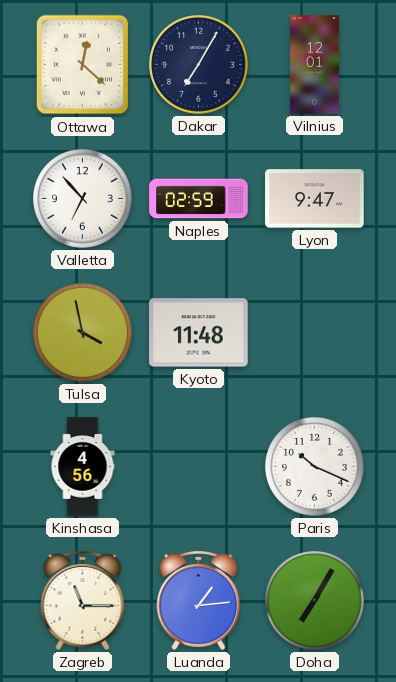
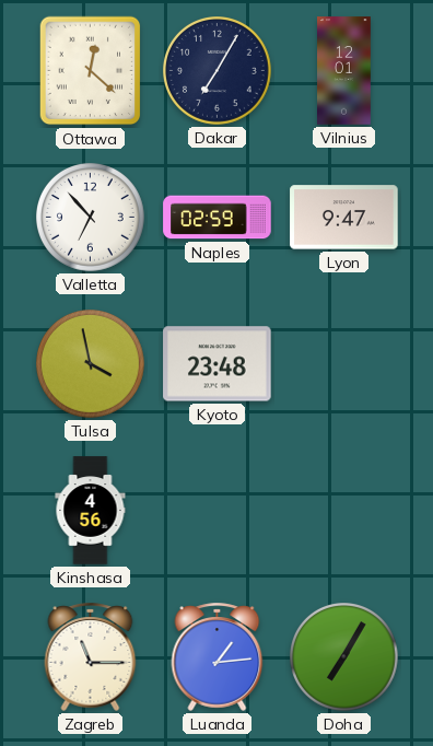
Kyoto: 11:48 -> 23:48
Paris: 10:19 -> none
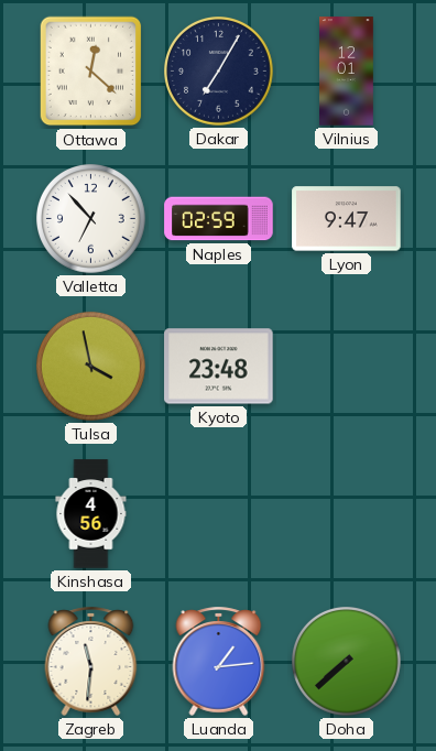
Zagreb: 11:15 -> 11:31
Doha: 7:05 -> 7:38
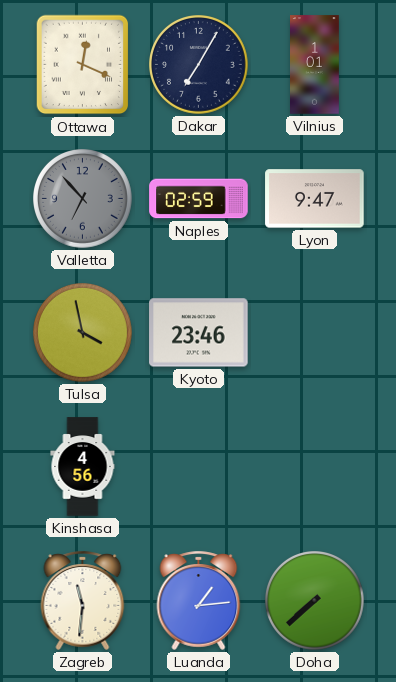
Ottawa: 12:22 -> 12:19
Vilnius: 12:01 -> 1:01
Valletta dial: white -> grey
Kyoto: 23:48 -> 23:46
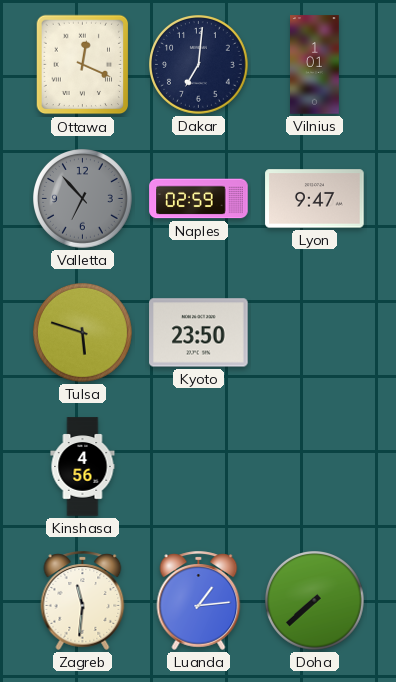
Dakar: 7:05 -> 7:01
Tulsa: 3:58 -> 5:48
Kyoto: 23:46 -> 23:50
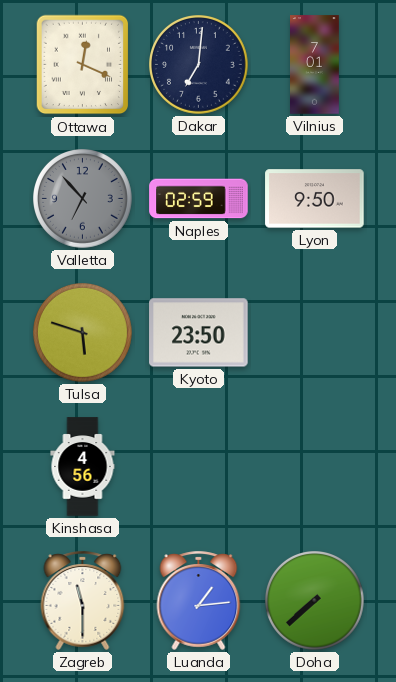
Vilnius: 1:01 -> 7:01
Lyon: 9:47 -> 9:50
Zagreb: 11:31 -> 11:30
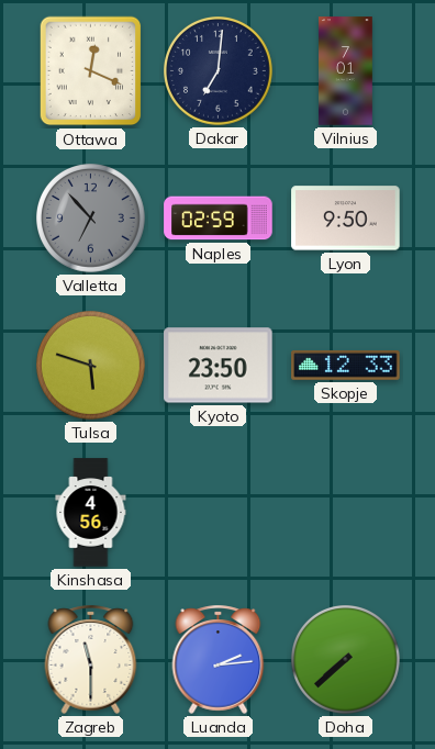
Skopje: none -> 12:33
Luanda: 1:14 -> 2:14
